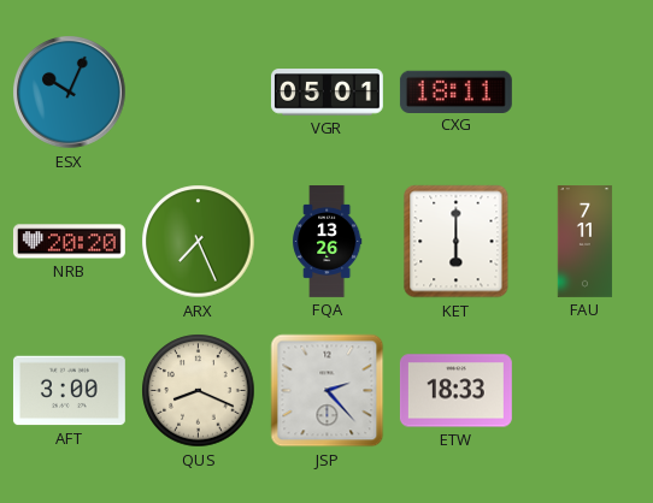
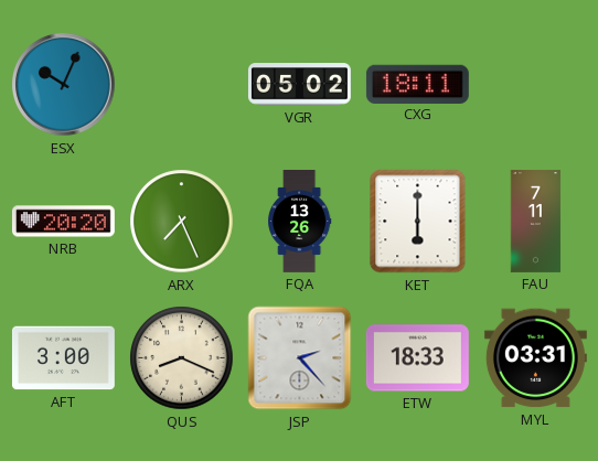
VGR: 05:01 -> 05:02
MYL: none -> 03:31
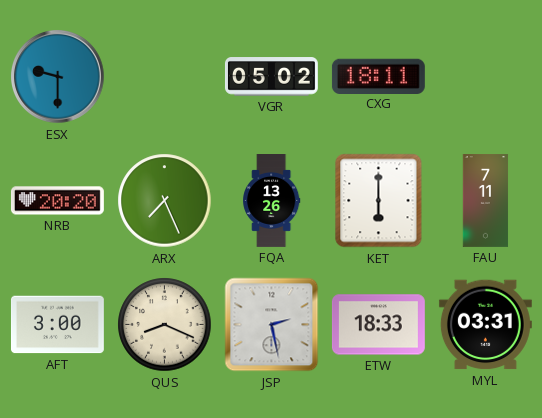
ESX: 10:04 -> 9:30
JSP: 2:23 -> 2:28
